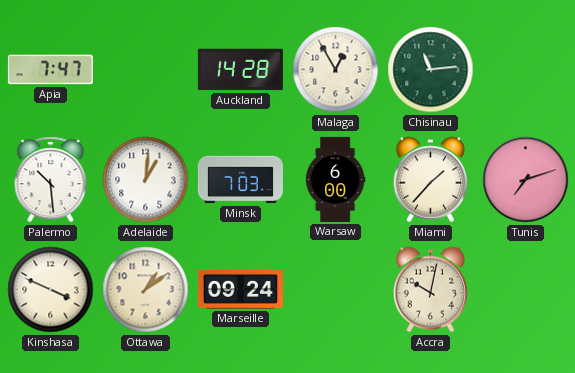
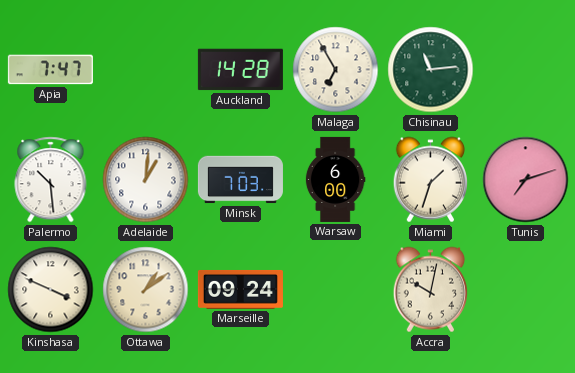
Malaga: 12:55 -> 6:55
Miami: 1:37 -> 1:33
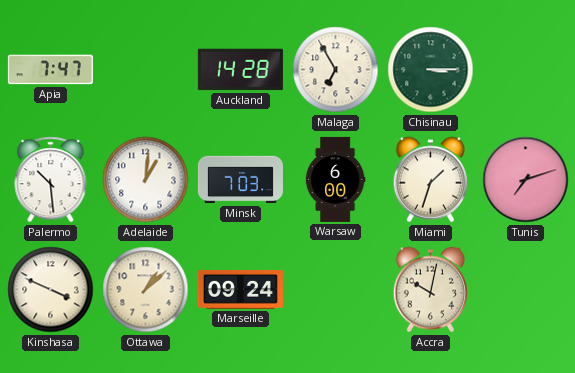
Chisinau: 11:14 -> 3:15
Ottawa: 1:09 -> 1:08
